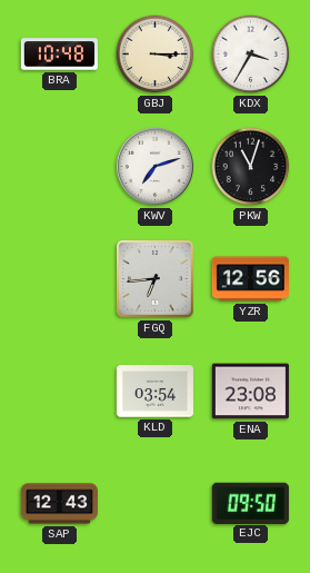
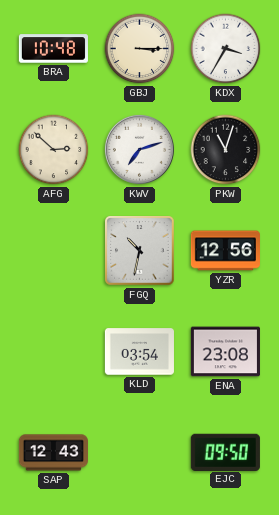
AFG: none -> 2:52
FGQ: 6:44 -> 10:32
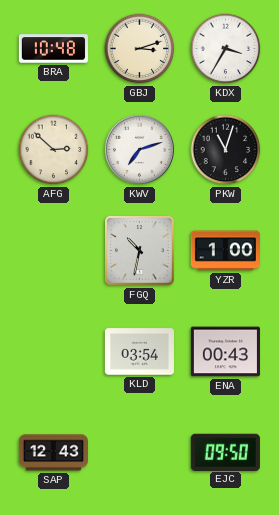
GBJ: 3:15 -> 3:12
YZR: 12:56 -> 1:00
ENA: 23:08 -> 00:43
